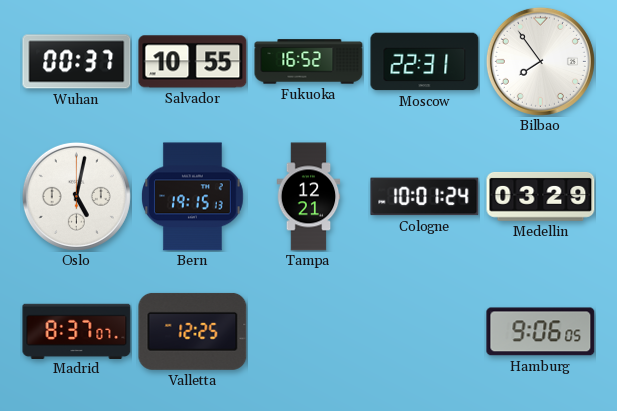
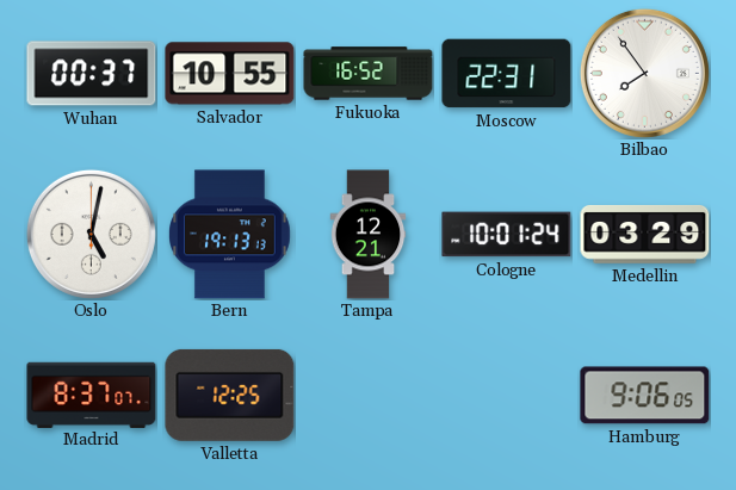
Bern: 19:15 -> 19:13
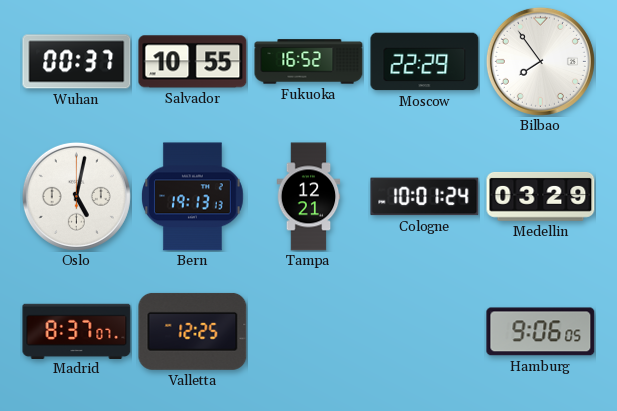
Moscow: 22:31 -> 22:29
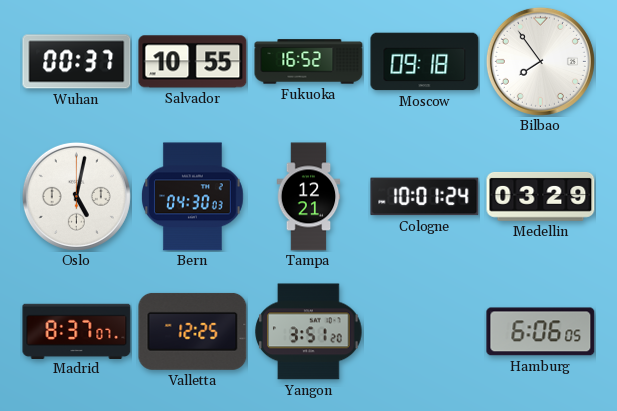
Moscow: 22:29 -> 09:18
Bern: 19:13 -> 04:30
Yangon: none -> 3:51
Hamburg: 9:06 -> 6:06
